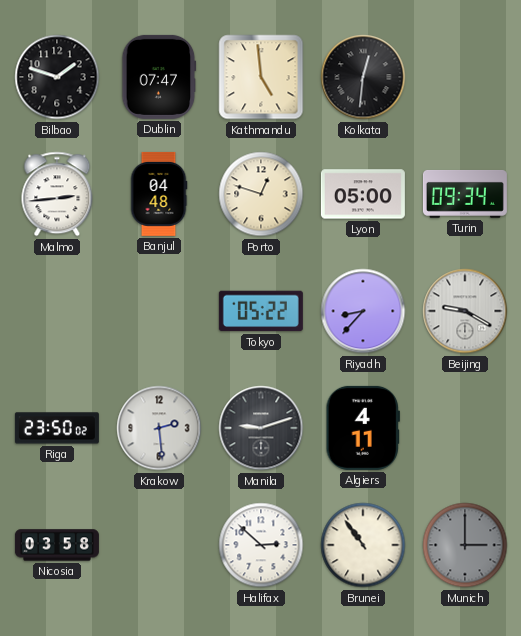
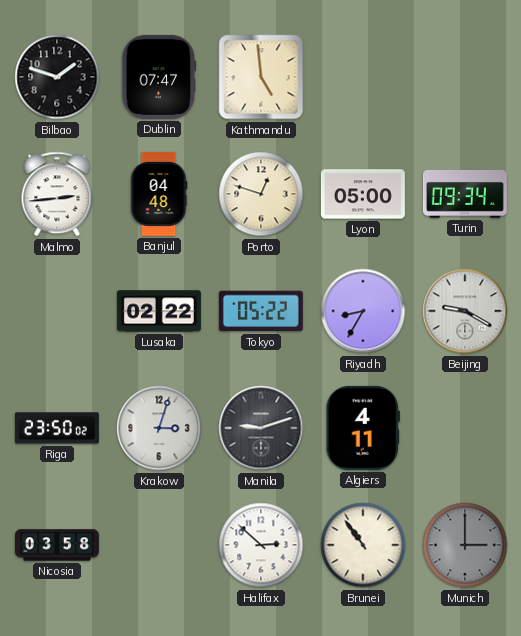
Kolkata: 12:31 -> none
Lusaka: none -> 02:22
Riyadh: 8:37 -> 8:35
Krakow: 2:29 -> 3:03
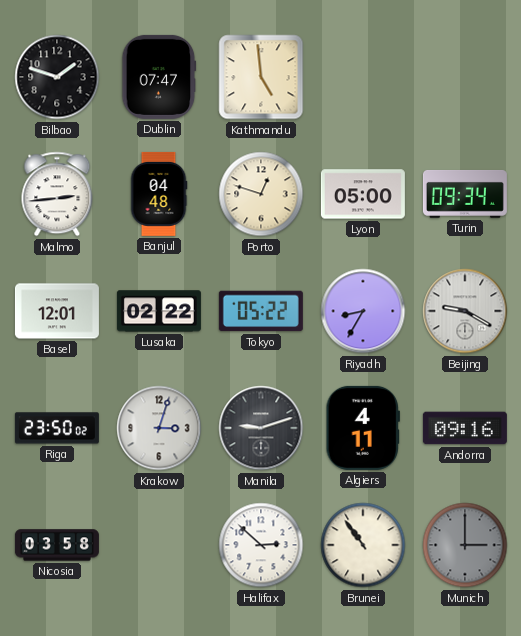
Basel: none -> 12:01
Andorra: none -> 09:16
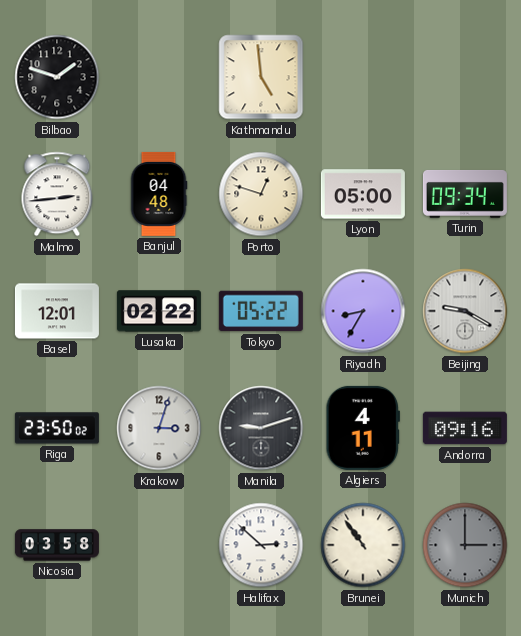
Dublin: 07:47 -> none
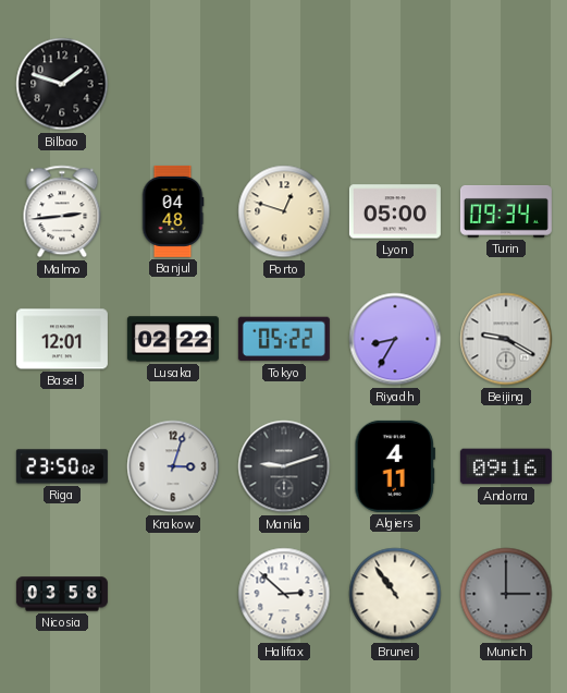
Kathmandu: 4:59 -> none
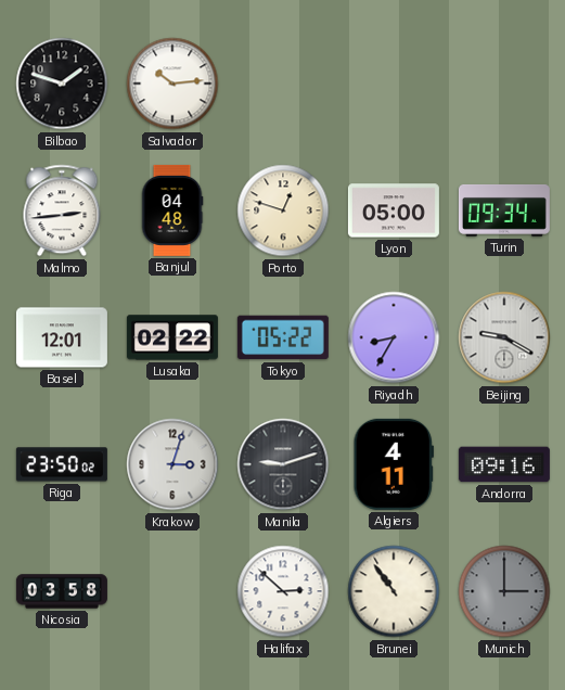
Salvador: none -> 10:14
